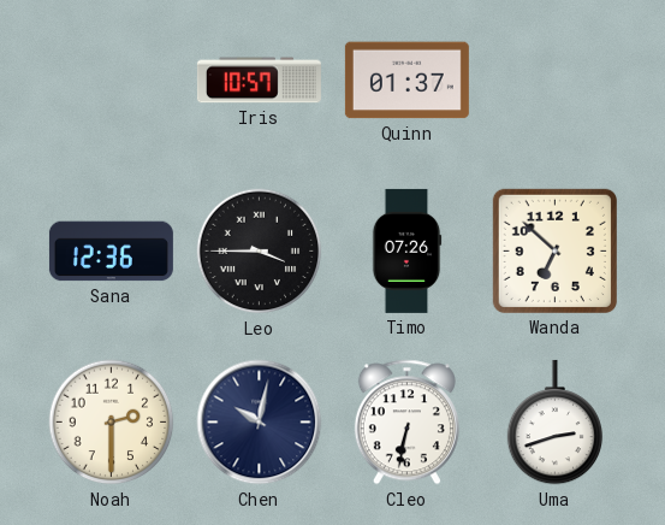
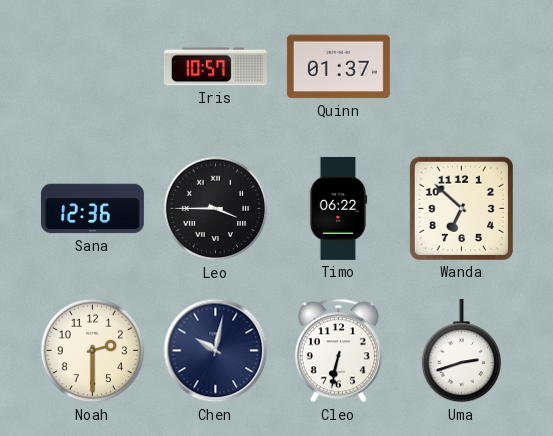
Timo: 07:26 -> 06:22
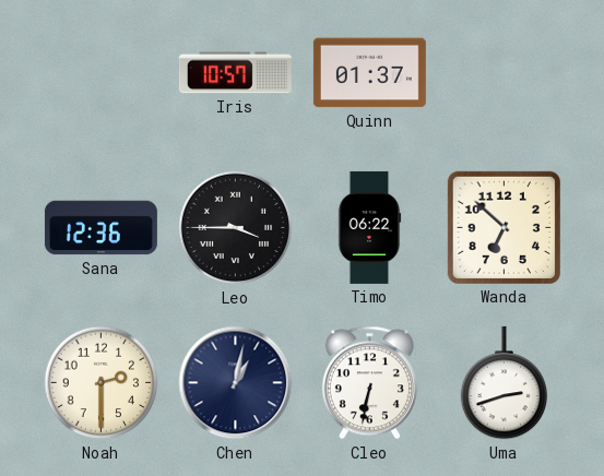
Chen: 10:02 -> 1:02
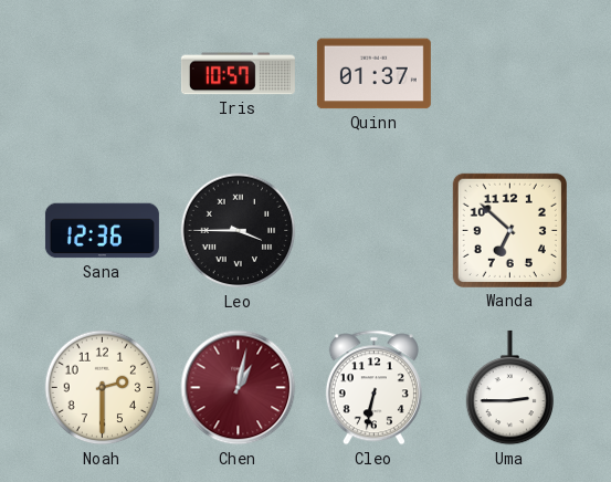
Timo: 06:22 -> none
Chen dial: navy -> burgundy
Uma: 2:42 -> 2:45
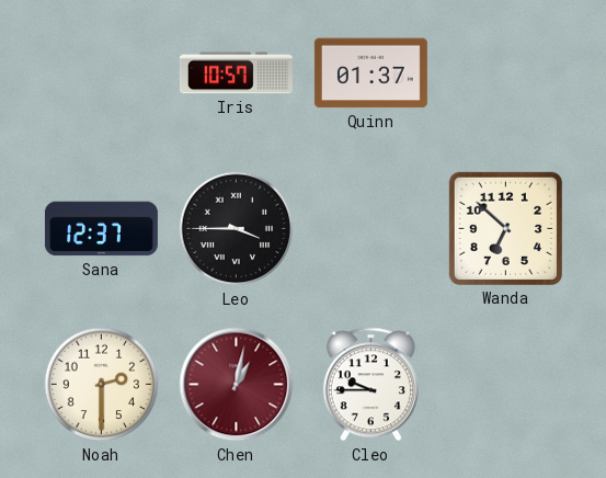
Sana: 12:36 -> 12:37
Cleo: 6:32 -> 9:45
Uma: 2:45 -> none
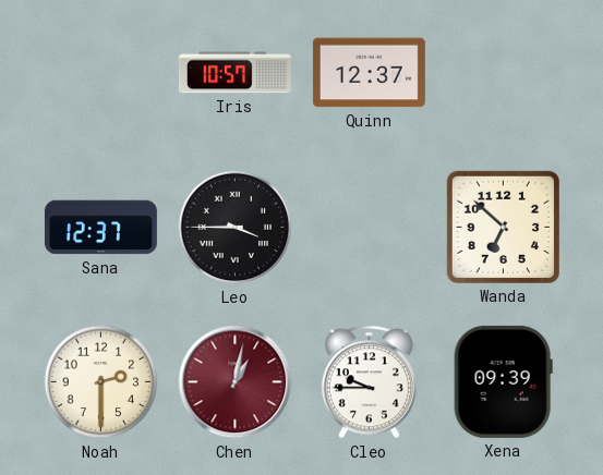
Quinn: 01:37 -> 12:37
Xena: none -> 09:39
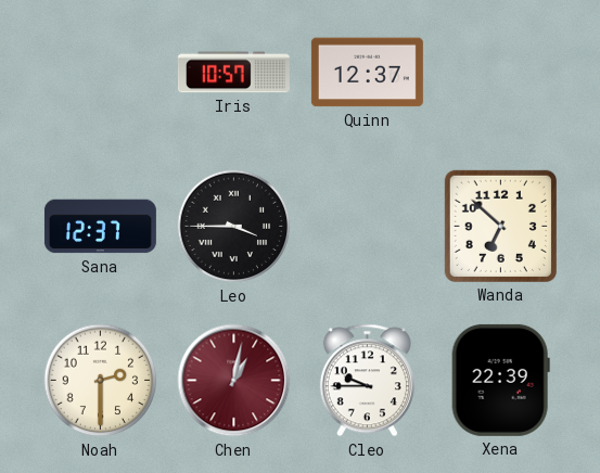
Xena: 09:39 -> 22:39
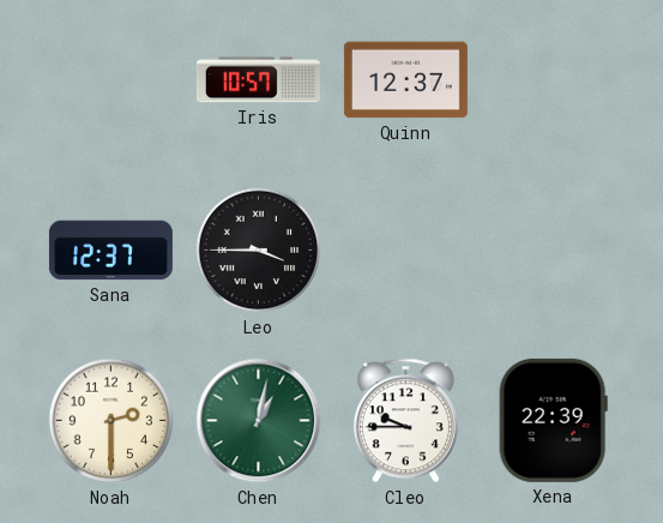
Wanda: 6:52 -> none
Chen dial: burgundy -> green
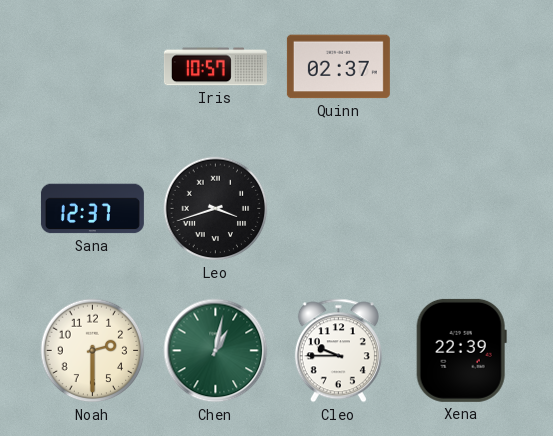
Quinn: 12:37 -> 02:37
Leo: 3:45 -> 3:42
